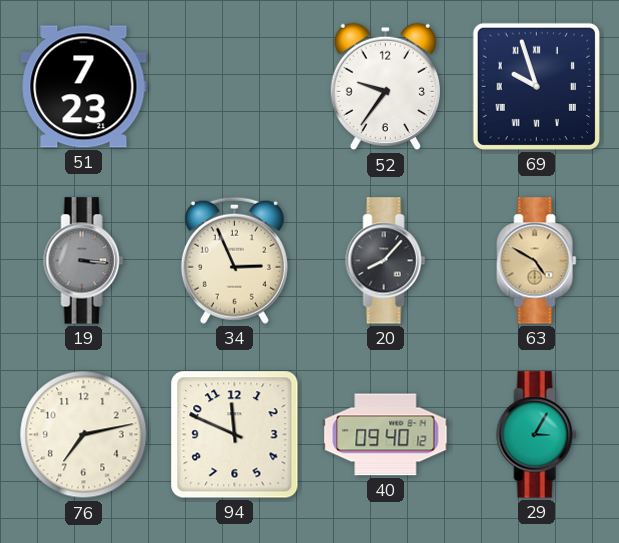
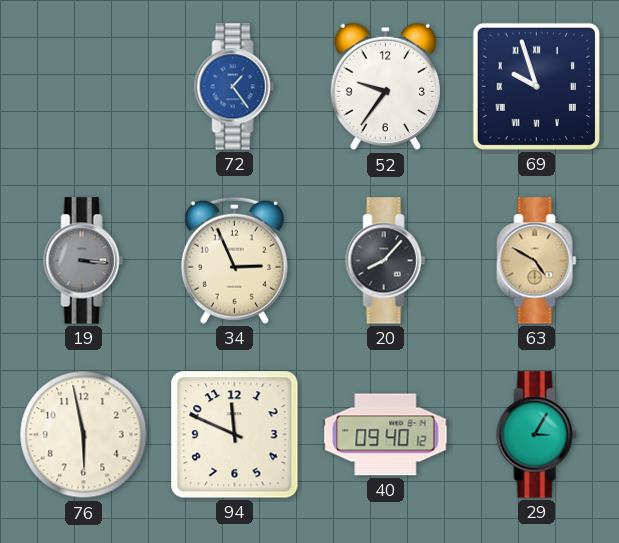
51: 7:23 -> none
72: none -> 1:24
76: 7:13 -> 5:58
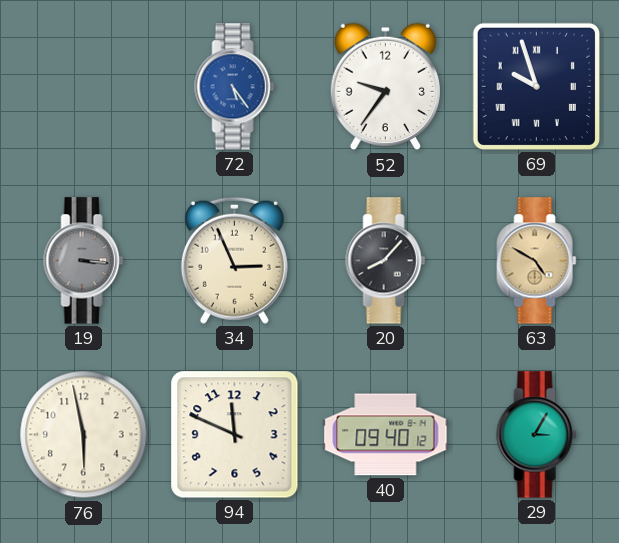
72: 1:24 -> 5:24
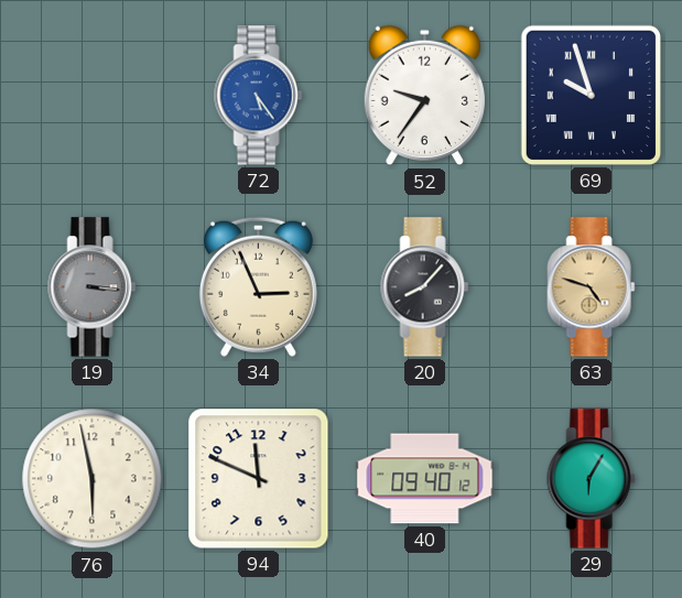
63: 4:50 -> 4:48
29: 3:05 -> 6:05
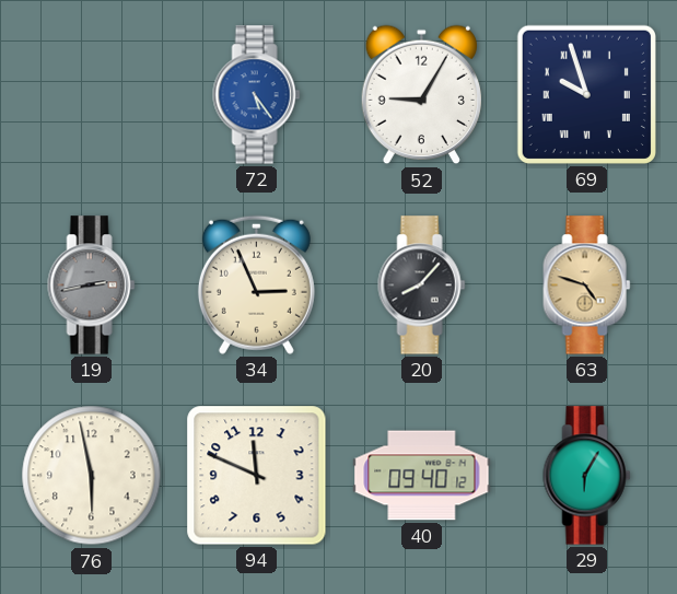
52: 9:36 -> 9:05
19: 3:16 -> 2:43
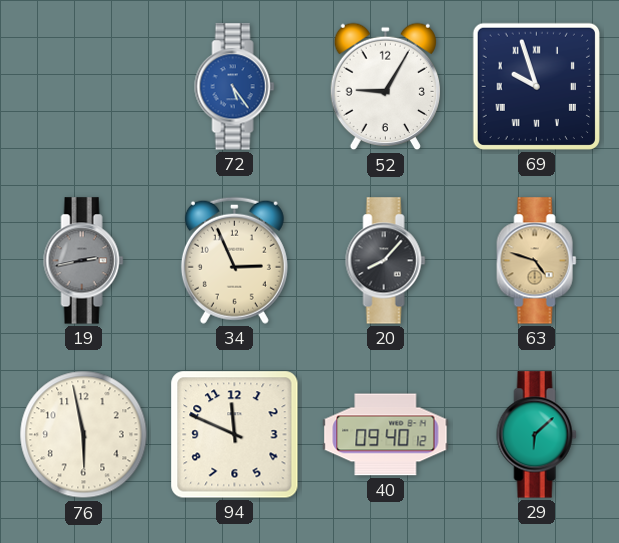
29: 6:05 -> 6:08
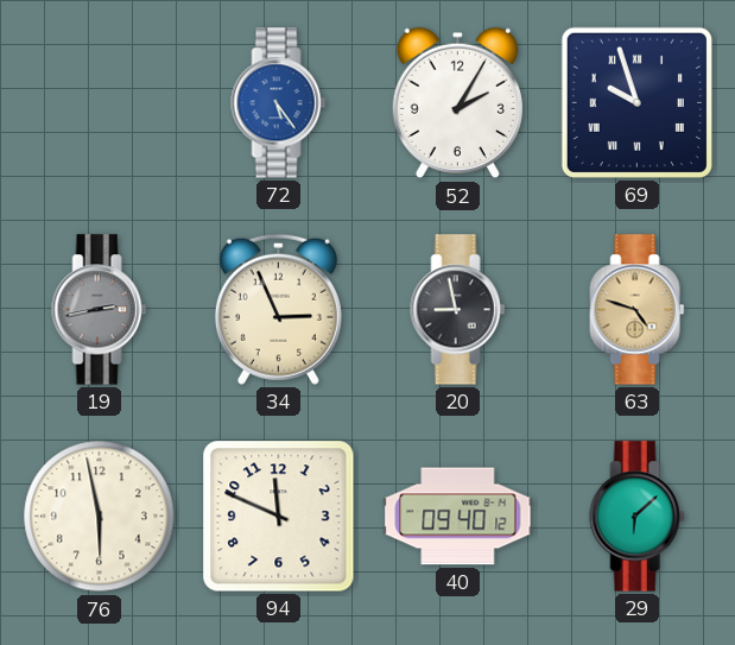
52: 9:05 -> 2:05
20: 8:07 -> 8:58
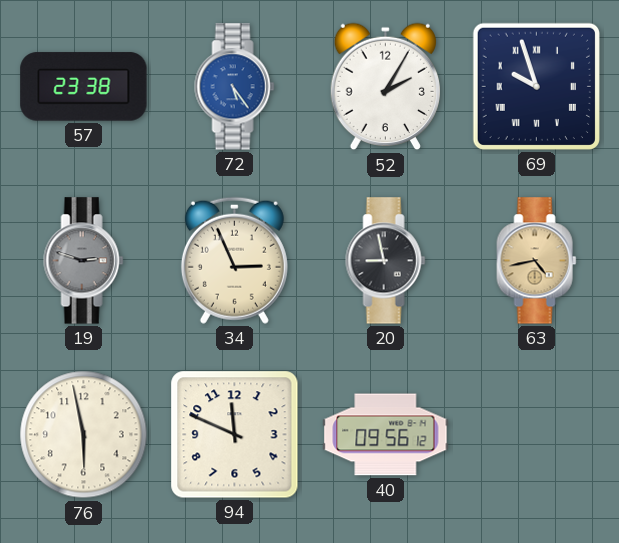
57: none -> 23:38
19: 2:43 -> 2:48
63: 4:48 -> 4:43
40: 09:40 -> 09:56
29: 6:08 -> none
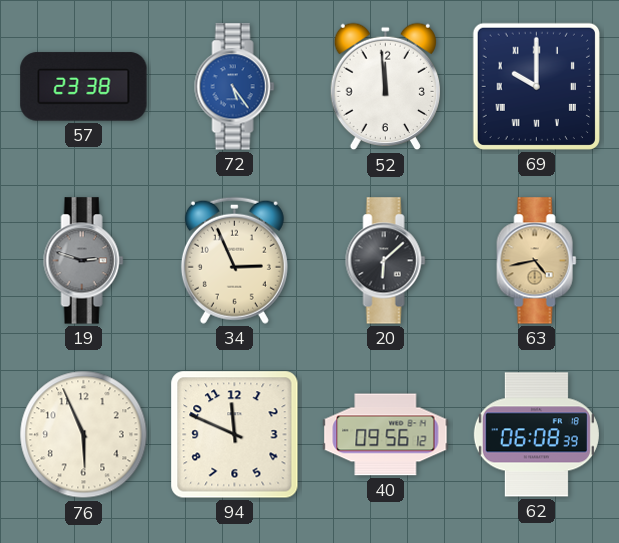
52: 2:05 -> 11:59
69: 9:57 -> 10:00
20: 8:58 -> 6:08
76: 5:58 -> 5:56
62: none -> 06:08
